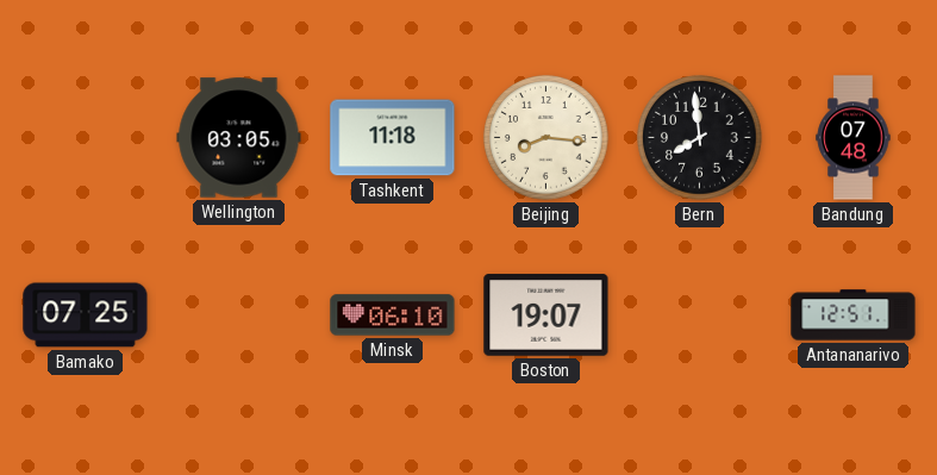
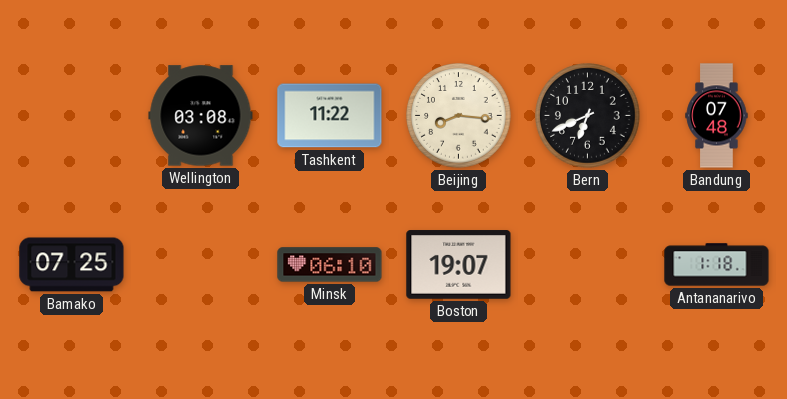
Wellington: 03:05 -> 03:08
Tashkent: 11:18 -> 11:22
Bern: 7:59 -> 6:41
Antananarivo: 12:51 -> 1:18
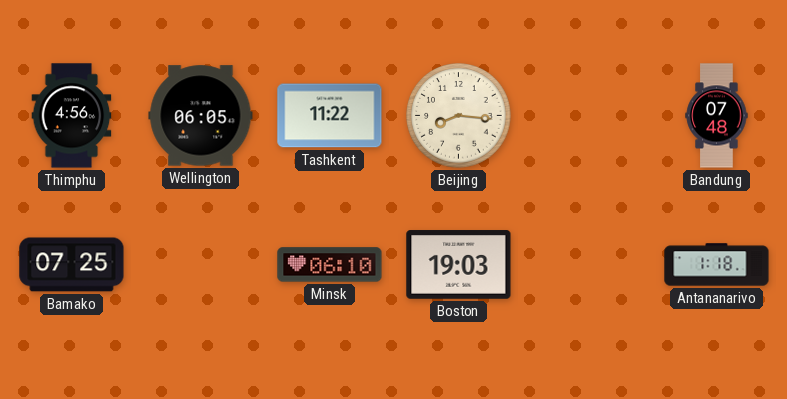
Thimphu: none -> 4:56
Wellington: 03:08 -> 06:05
Bern: 6:41 -> none
Boston: 19:07 -> 19:03
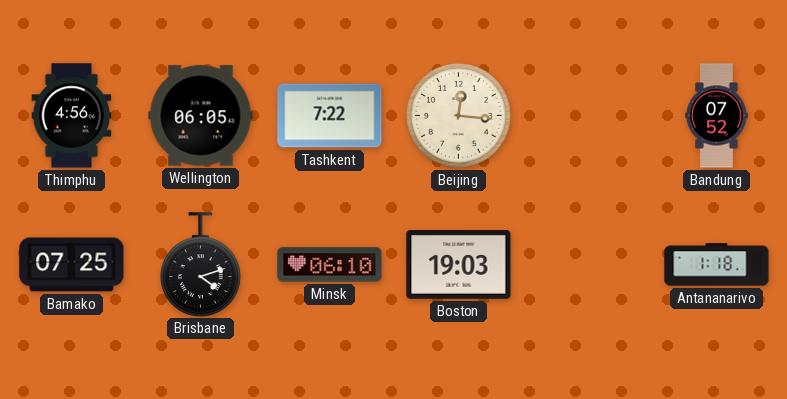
Tashkent: 11:22 -> 7:22
Beijing: 8:16 -> 12:16
Bandung: 07:48 -> 07:52
Brisbane: none -> 4:12
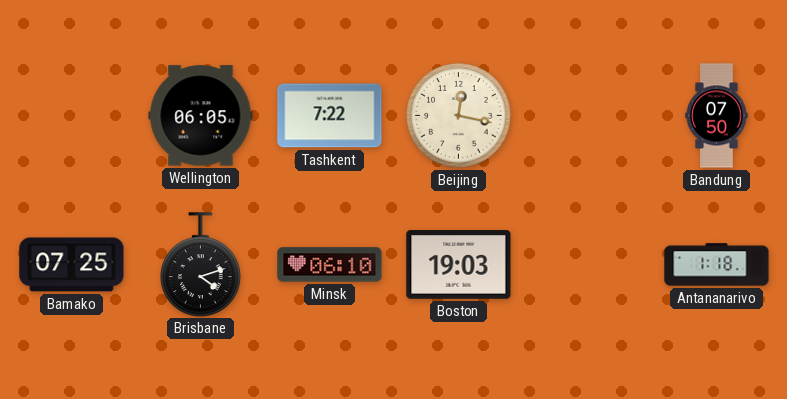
Thimphu: 4:56 -> none
Beijing: 12:16 -> 12:17
Bandung: 07:52 -> 07:50
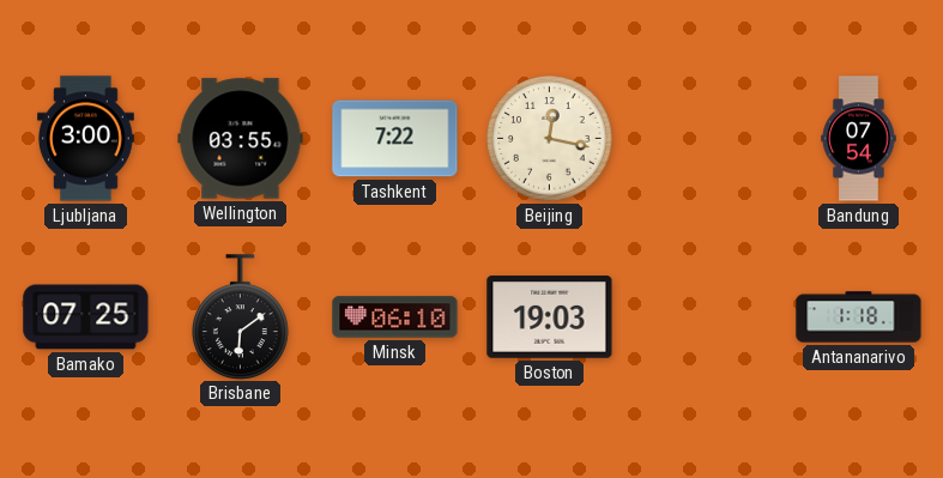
Ljubljana: none -> 3:00
Wellington: 06:05 -> 03:55
Bandung: 07:50 -> 07:54
Brisbane: 4:12 -> 6:09
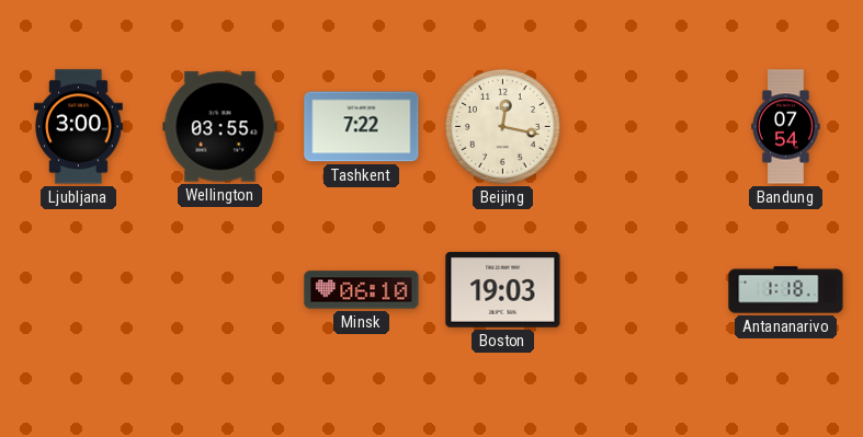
Bamako: 07:25 -> none
Brisbane: 6:09 -> none
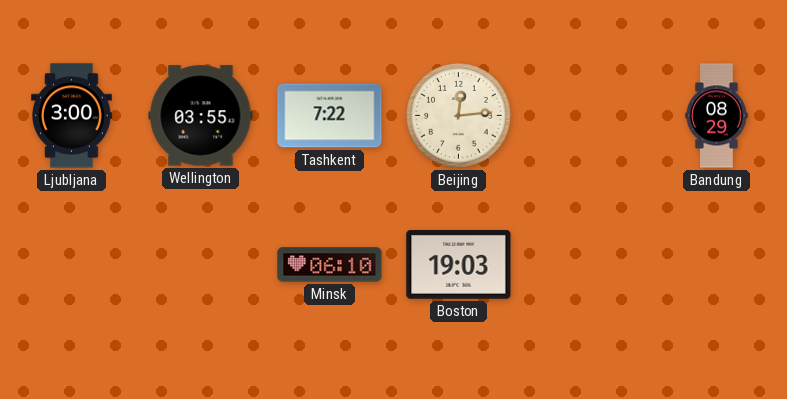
Beijing: 12:17 -> 12:14
Bandung: 07:54 -> 08:29
Antananarivo: 1:18 -> none
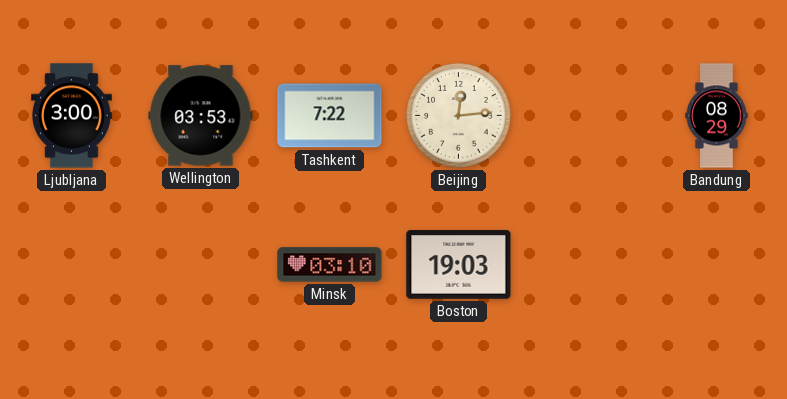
Wellington: 03:55 -> 03:53
Minsk: 06:10 -> 03:10
